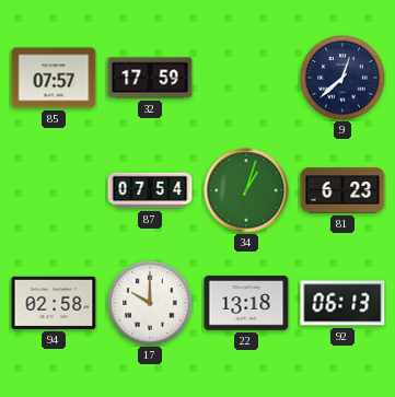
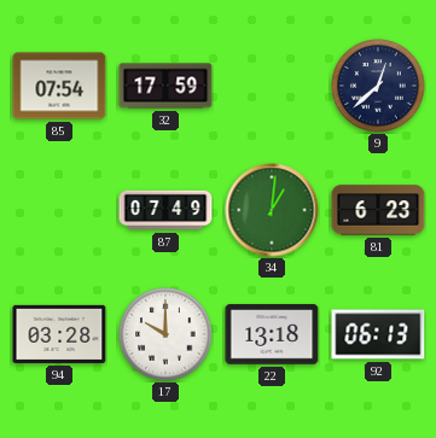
85: 07:57 -> 07:54
87: 07:54 -> 07:49
34: 1:03 -> 1:01
94: 02:58 -> 03:28
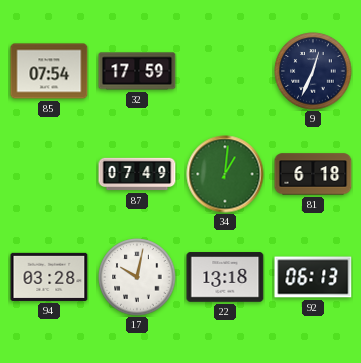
9: 12:38 -> 12:34
81: 6:23 -> 6:18
17: 10:00 -> 10:02
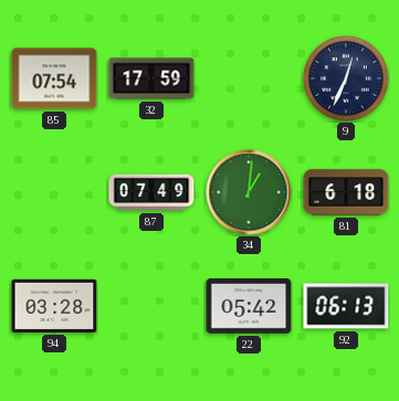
17: 10:02 -> none
22: 13:18 -> 05:42
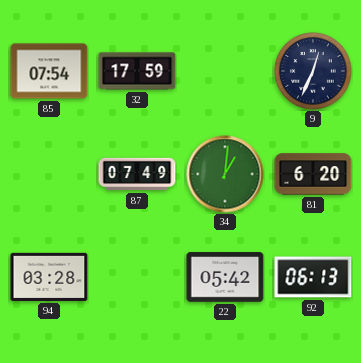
81: 6:18 -> 6:20
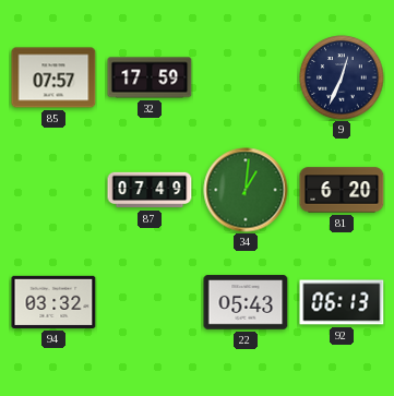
85: 07:54 -> 07:57
94: 03:28 -> 03:32
22: 05:42 -> 05:43
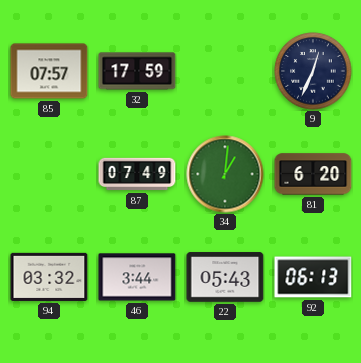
46: none -> 3:44
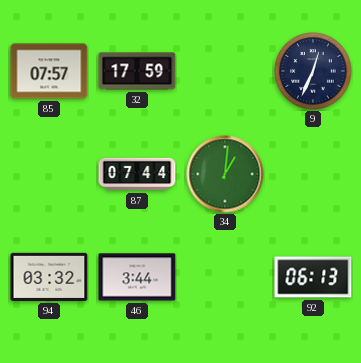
87: 07:49 -> 07:44
81: 6:20 -> none
22: 05:43 -> none
